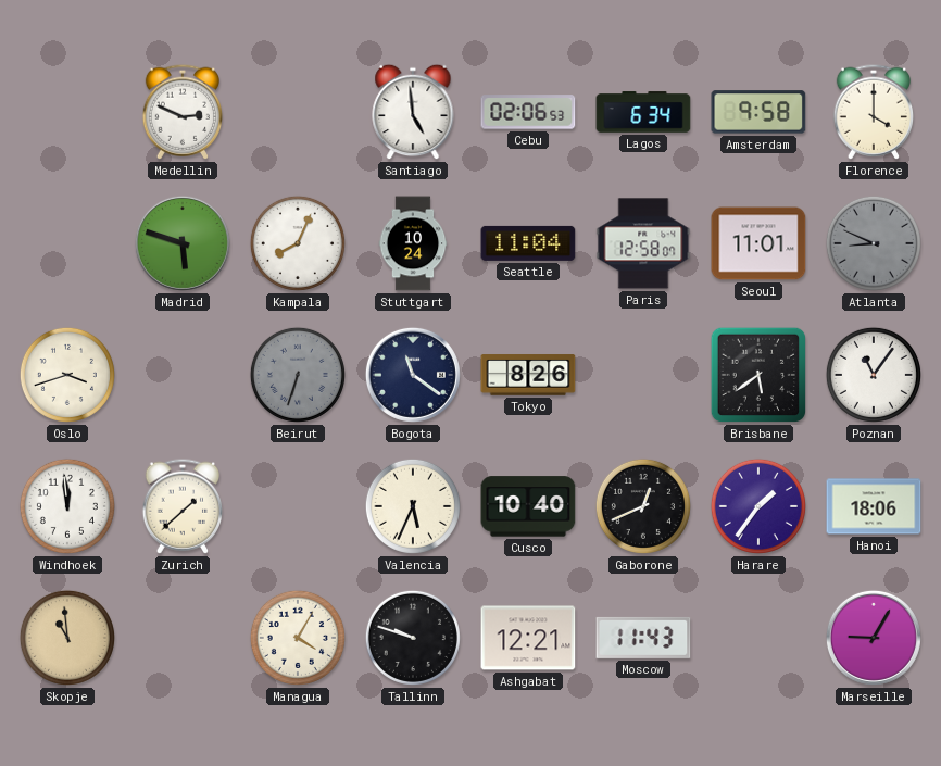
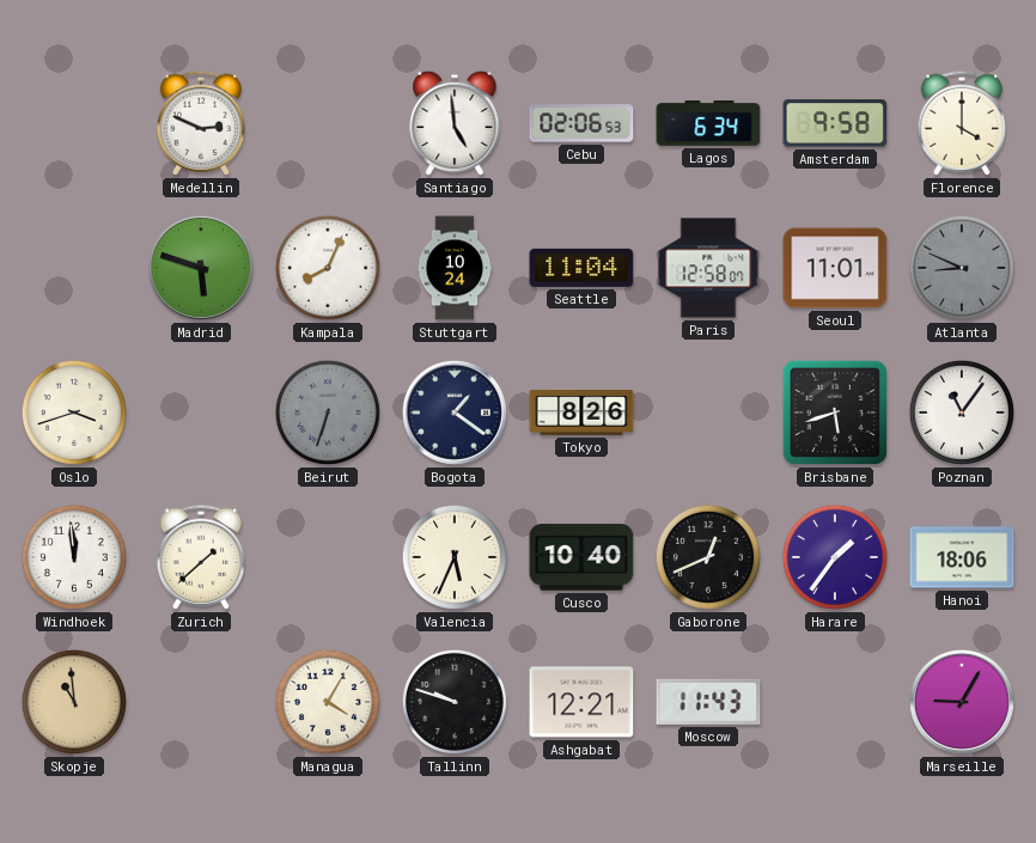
Bogota: 11:21 -> 1:21
Brisbane: 5:39 -> 5:42
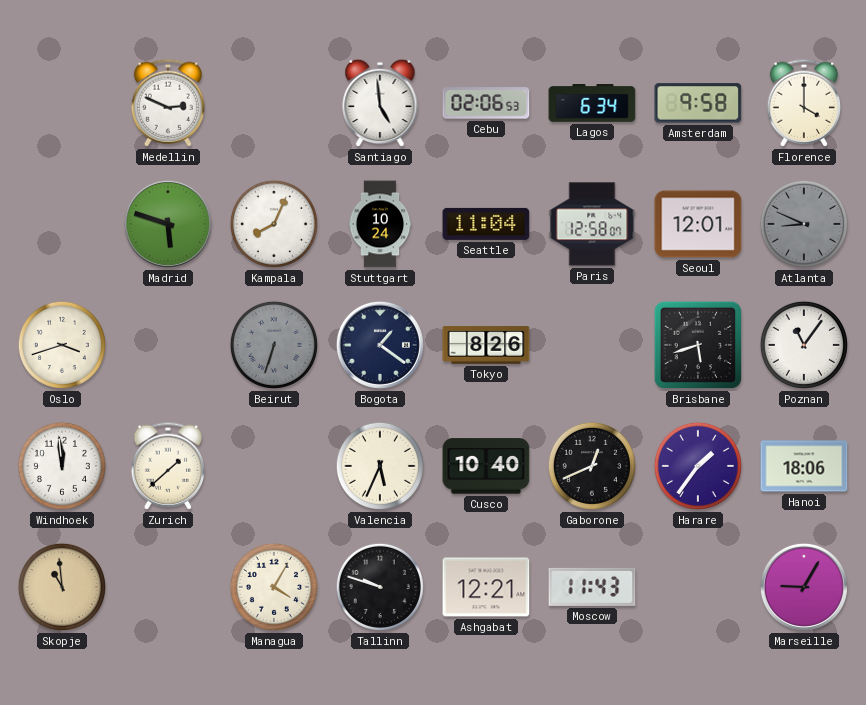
Seoul: 11:01 -> 12:01
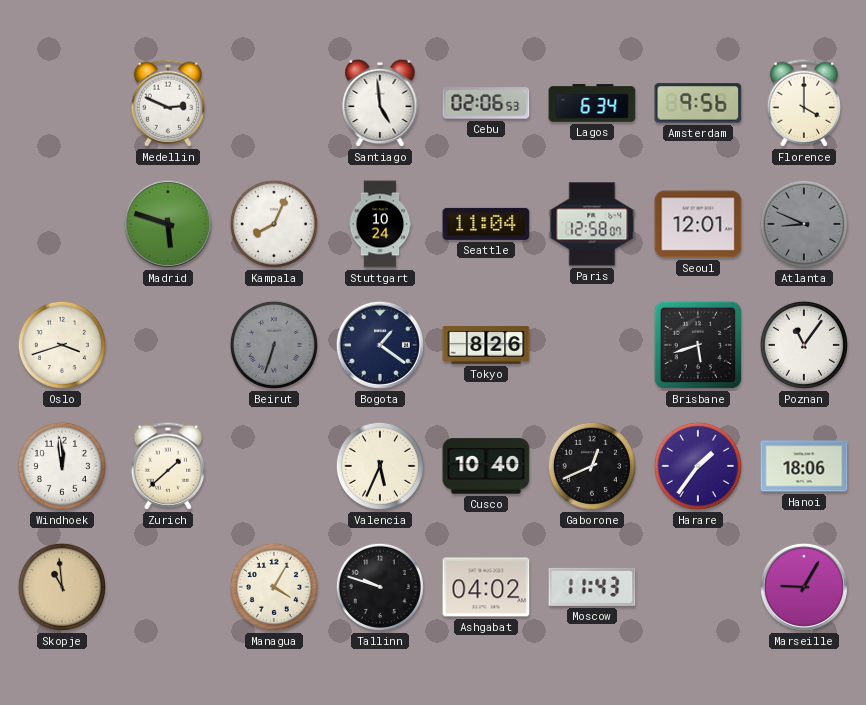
Amsterdam: 9:58 -> 9:56
Ashgabat: 12:21 -> 04:02
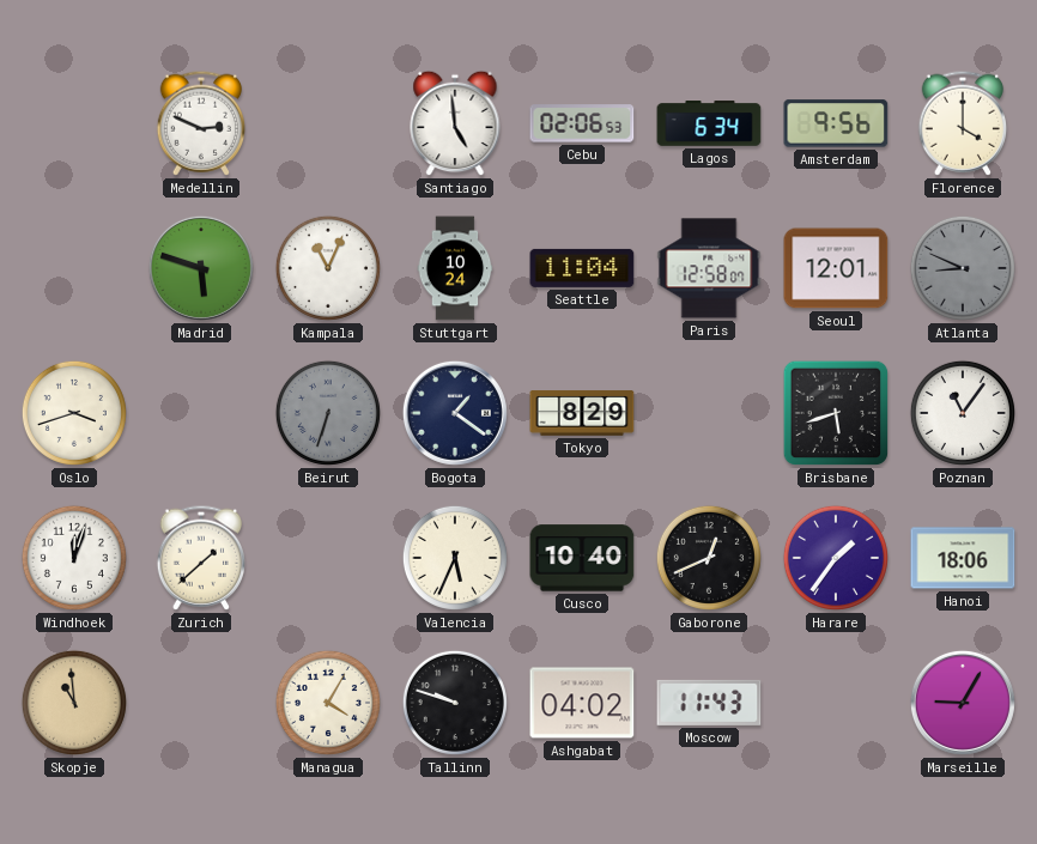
Kampala: 8:04 -> 11:04
Tokyo: 8:26 -> 8:29
Windhoek: 11:59 -> 12:03
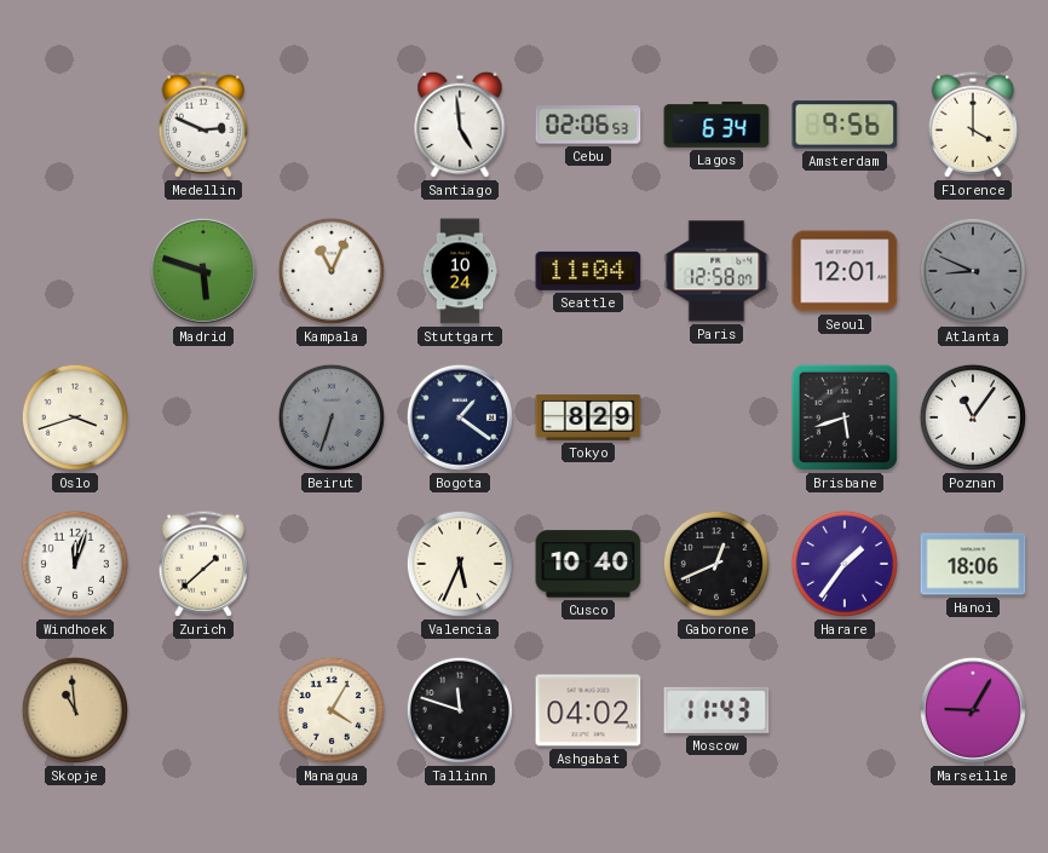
Tallinn: 9:48 -> 11:48
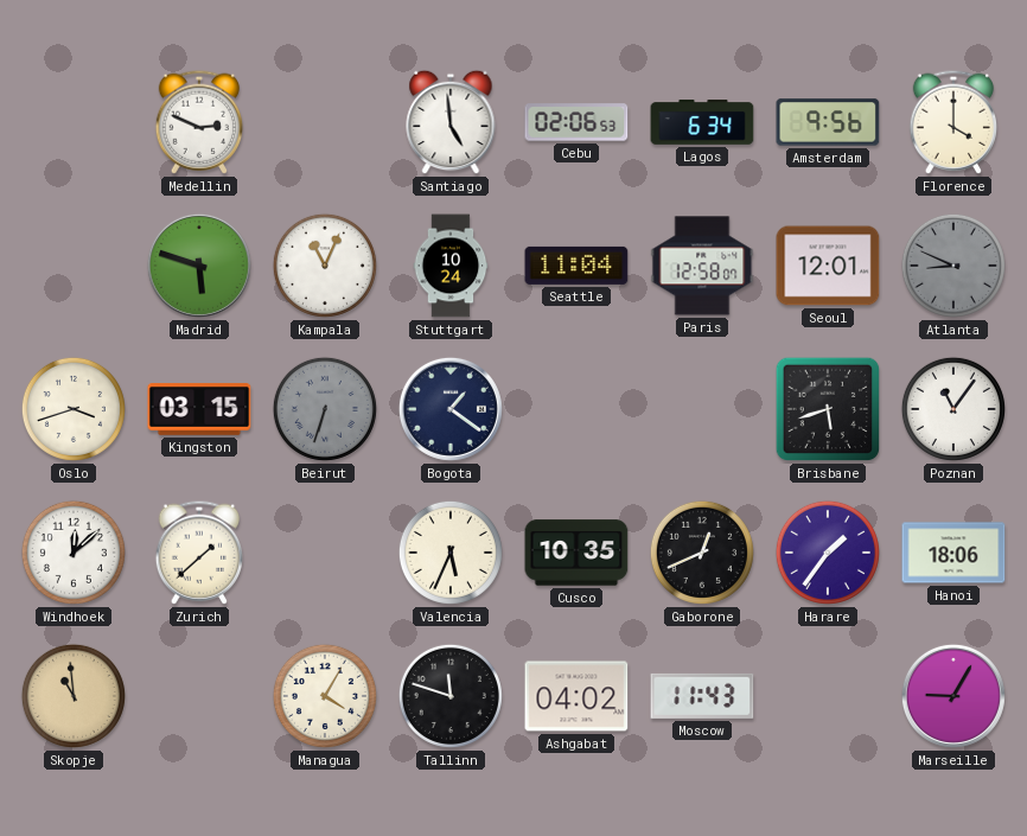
Kingston: none -> 03:15
Tokyo: 8:29 -> none
Windhoek: 12:03 -> 12:08
Cusco: 10:40 -> 10:35
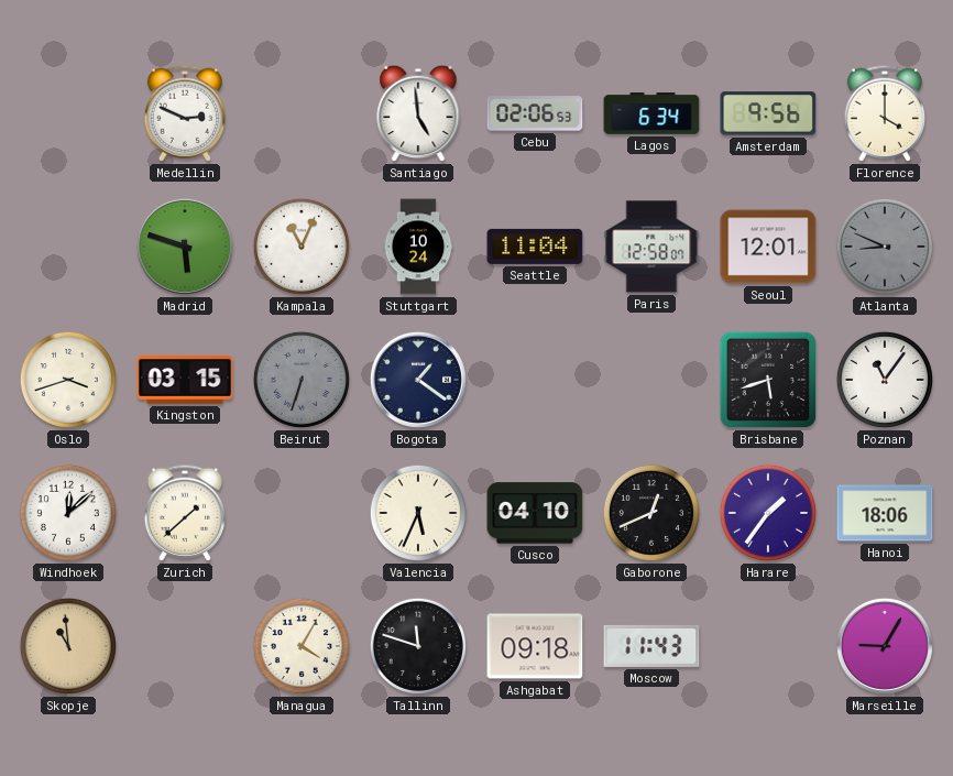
Cusco: 10:35 -> 04:10
Ashgabat: 04:02 -> 09:18
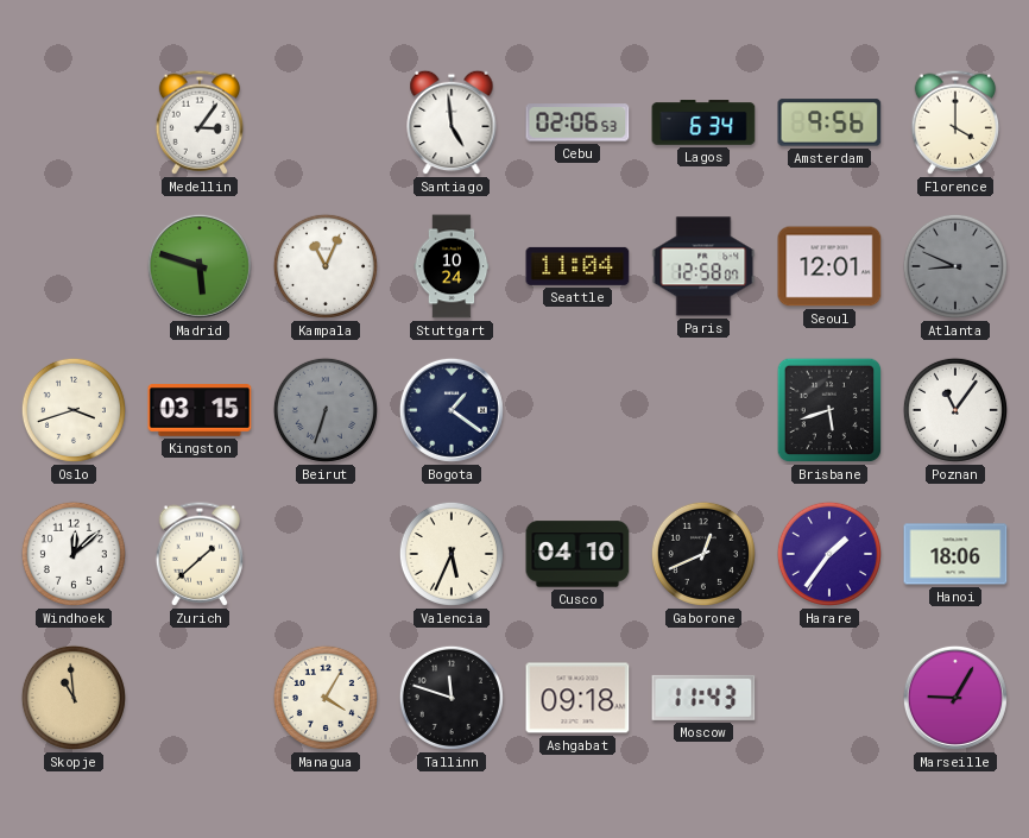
Medellin: 2:49 -> 3:06
